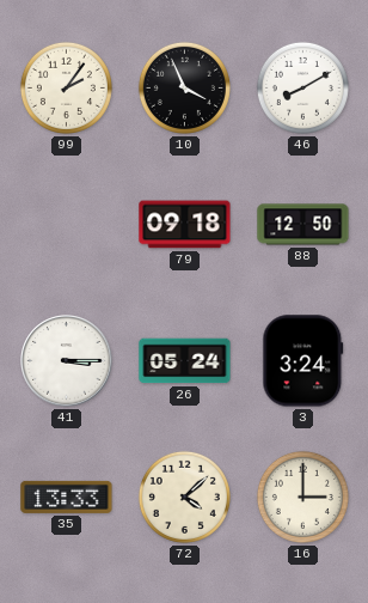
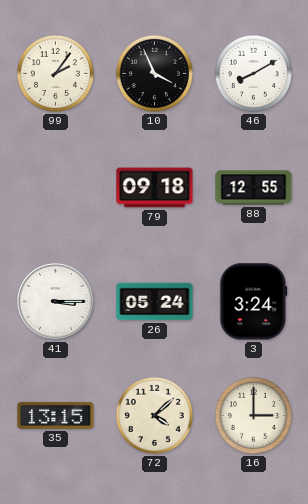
88: 12:50 -> 12:55
35: 13:33 -> 13:15
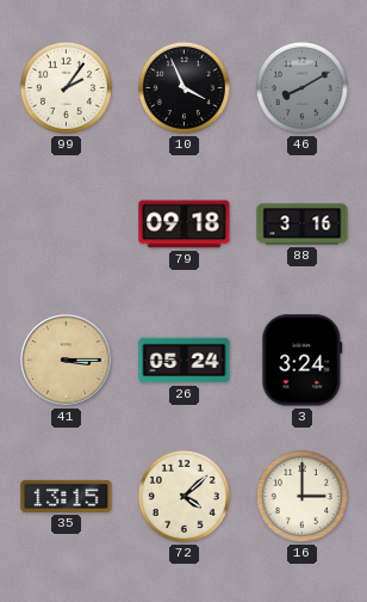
46 dial: white -> grey
88: 12:55 -> 3:16
41 dial: white -> champagne
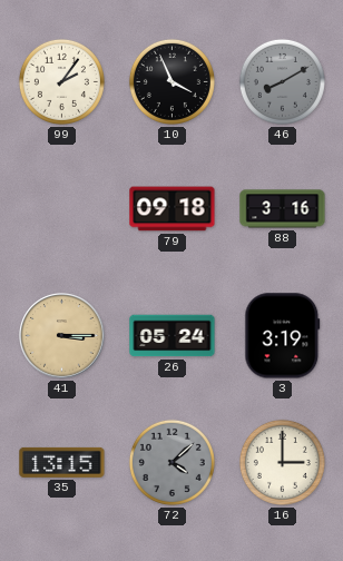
3: 3:24 -> 3:19
72 dial: cream -> grey
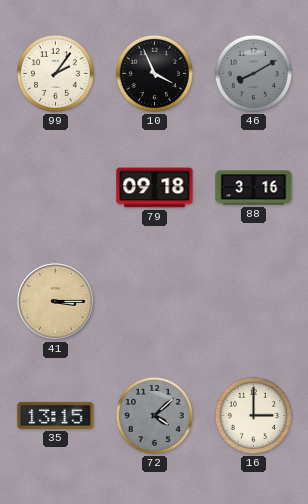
26: 05:24 -> none
3: 3:19 -> none
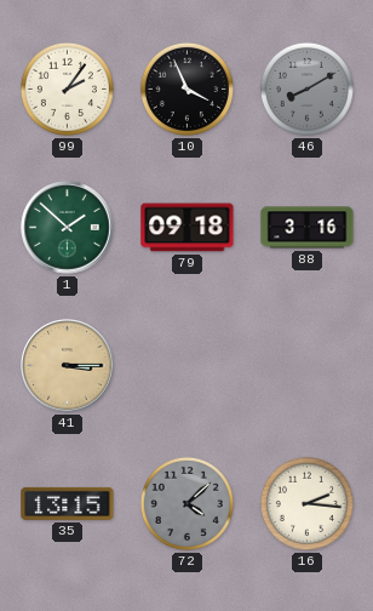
1: none -> 1:52
16: 3:00 -> 2:16
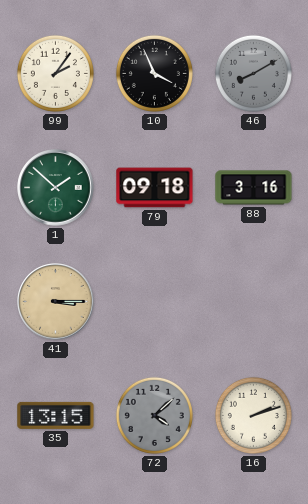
16: 2:16 -> 2:12
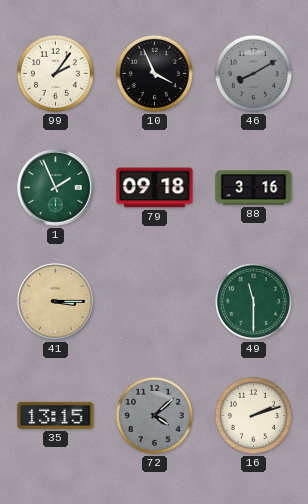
1: 1:52 -> 1:56
49: none -> 11:30
